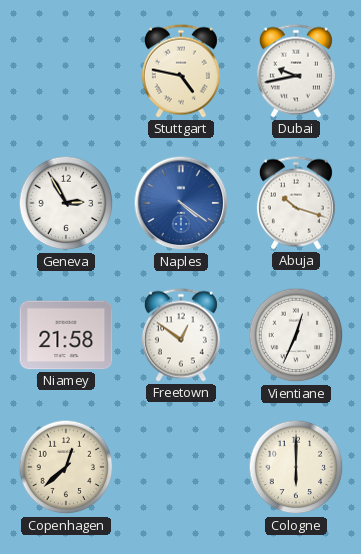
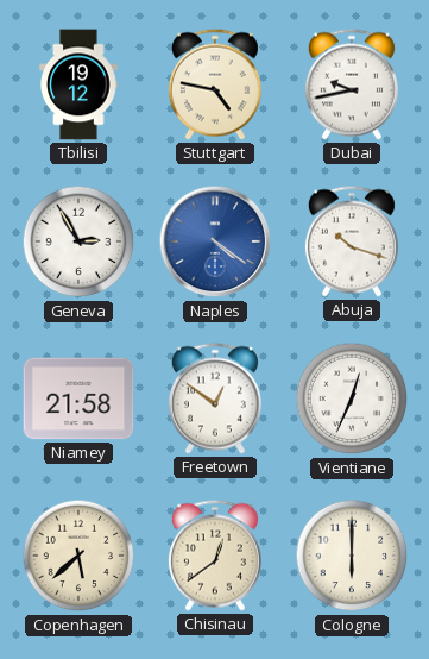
Tbilisi: none -> 19:12
Copenhagen: 12:38 -> 5:38
Chisinau: none -> 12:39
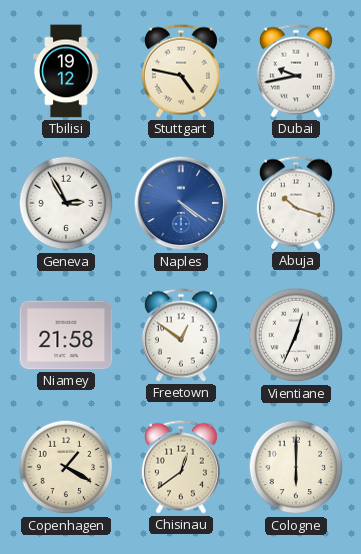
Copenhagen: 5:38 -> 1:20
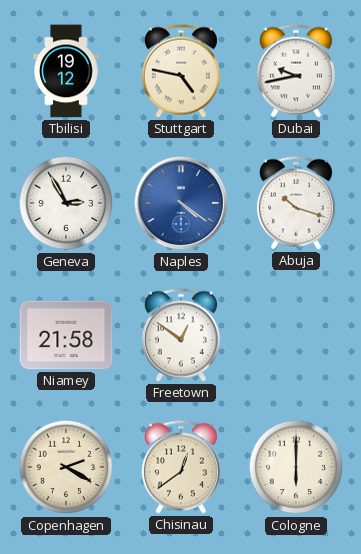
Vientiane: 12:34 -> none
Copenhagen: 1:20 -> 2:20
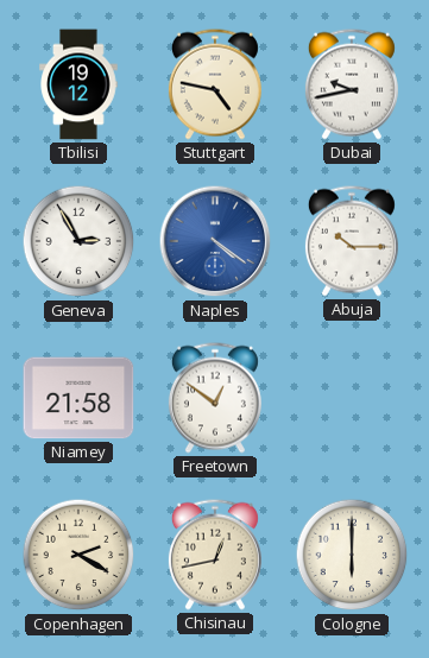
Abuja: 10:18 -> 10:15
Chisinau: 12:39 -> 12:43
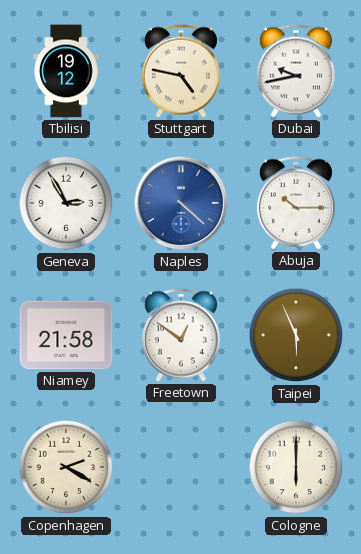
Naples: 4:21 -> 4:22
Taipei: none -> 5:56
Chisinau: 12:43 -> none
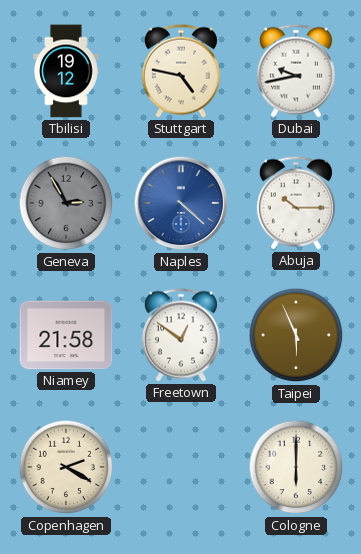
Geneva dial: white -> grey
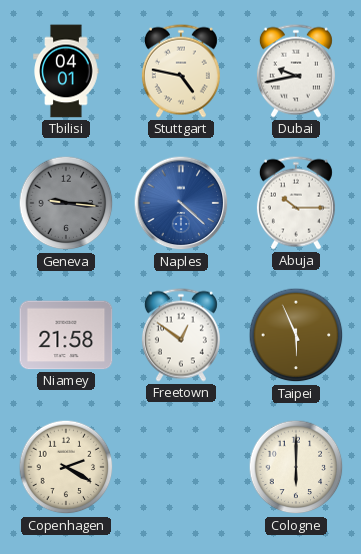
Tbilisi: 19:12 -> 04:01
Geneva: 2:55 -> 9:16
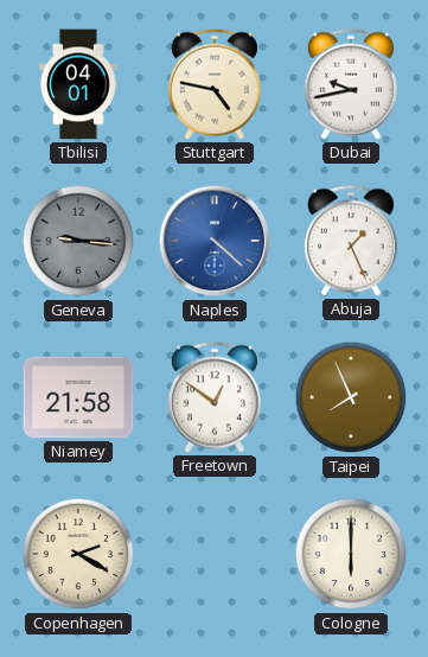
Abuja: 10:15 -> 1:26
Taipei: 5:56 -> 7:56
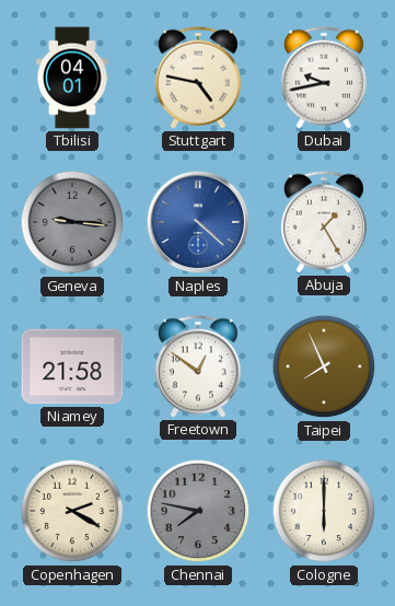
Abuja: 1:26 -> 1:25
Chennai: none -> 7:47
